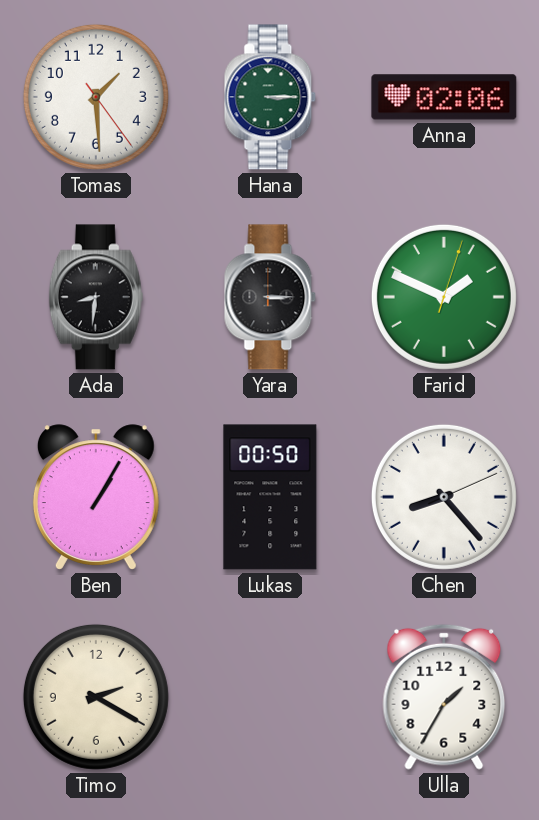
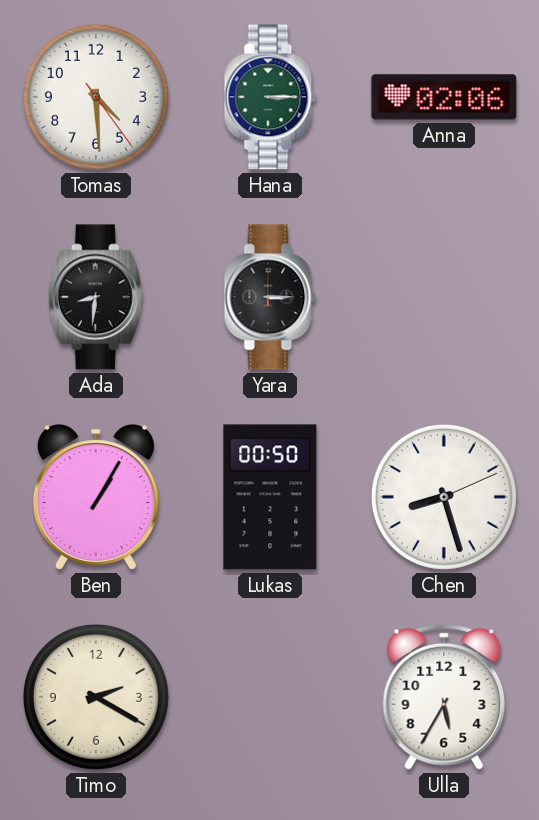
Tomas: 1:29 -> 4:29
Farid: 1:49 -> none
Chen: 8:23 -> 8:27
Ulla: 1:35 -> 5:35
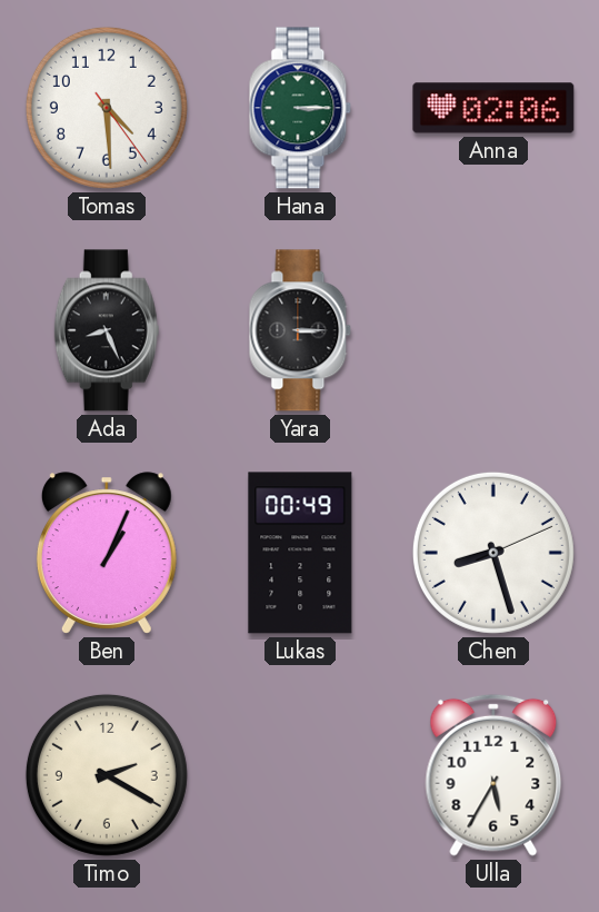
Ada: 8:31 -> 8:26
Ben: 1:05 -> 1:04
Lukas: 00:50 -> 00:49
